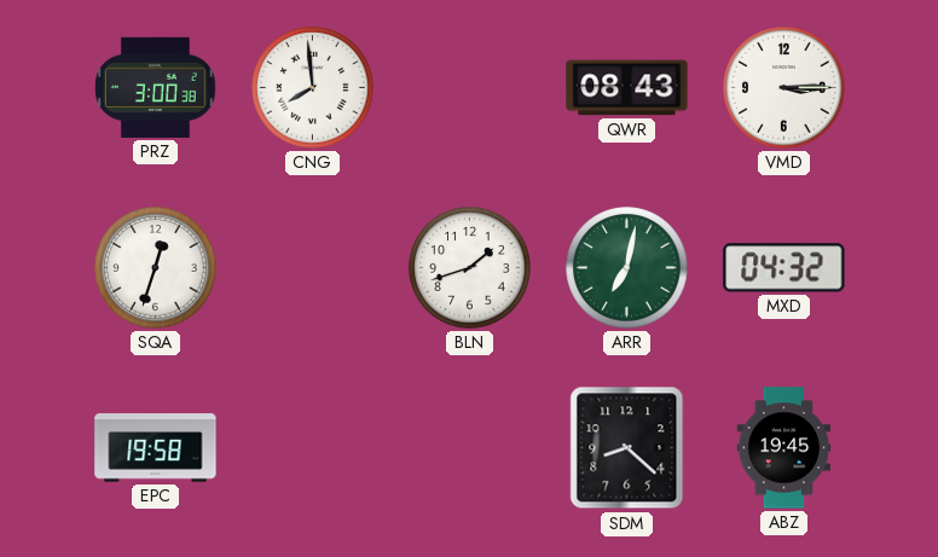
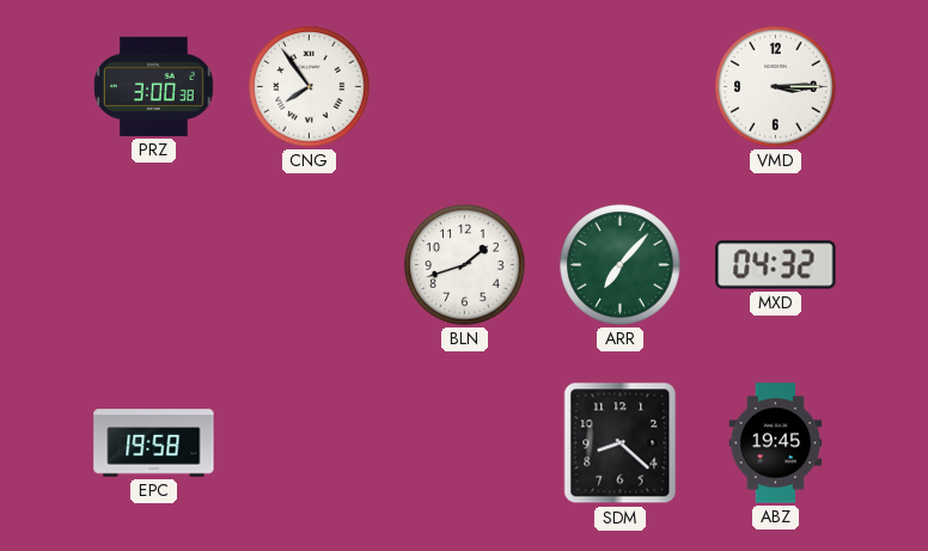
CNG: 7:59 -> 7:54
QWR: 08:43 -> none
SQA: 12:33 -> none
ARR: 7:02 -> 7:07
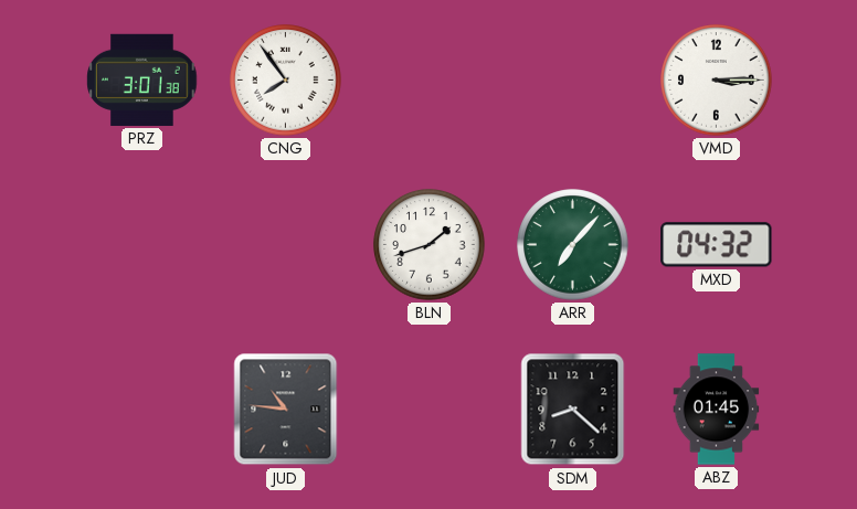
PRZ: 3:00 -> 3:01
EPC: 19:58 -> none
JUD: none -> 10:46
ABZ: 19:45 -> 01:45
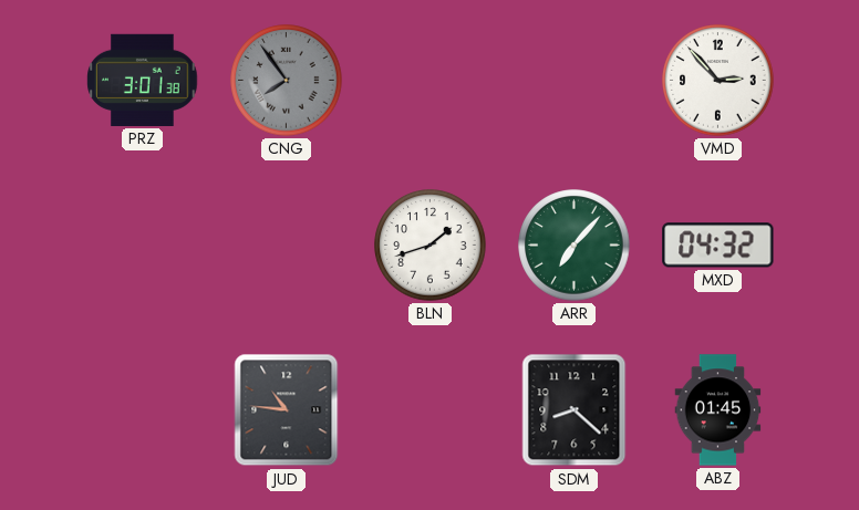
CNG dial: white -> grey
VMD: 3:15 -> 2:53
